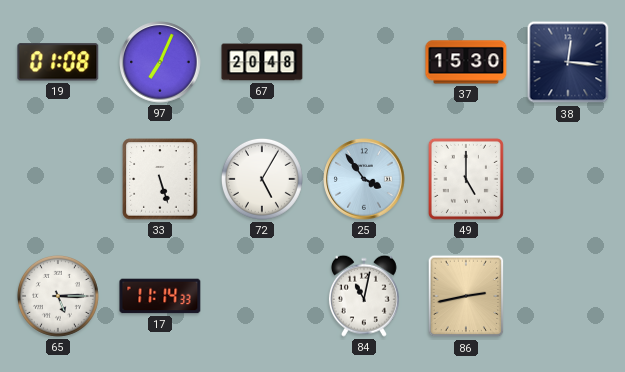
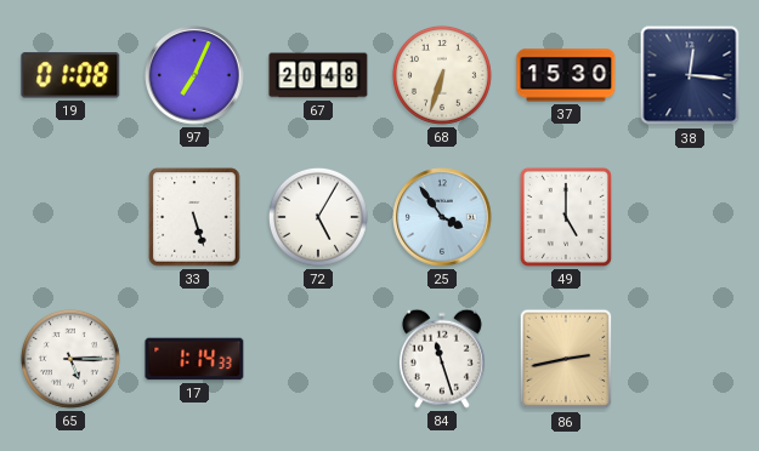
68: none -> 6:33
17: 11:14 -> 1:14
84: 11:02 -> 11:27
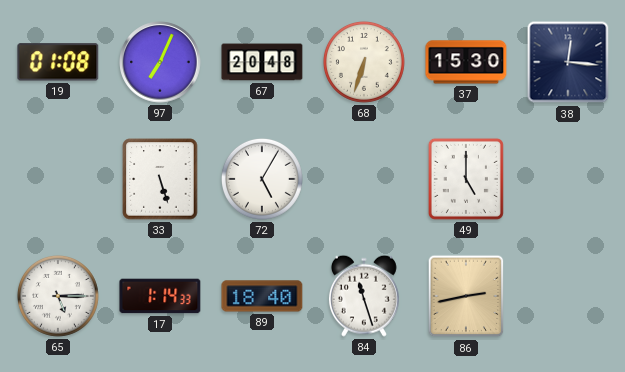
25: 3:54 -> none
89: none -> 18:40
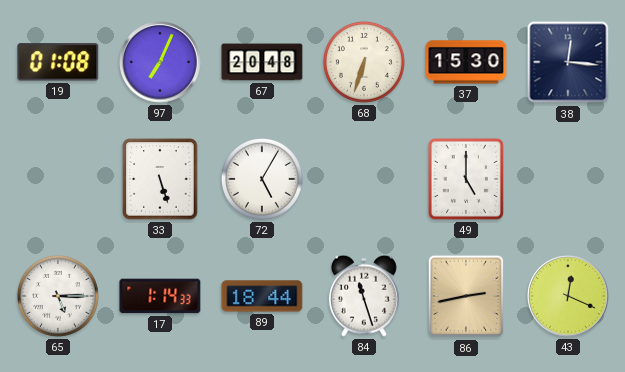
89: 18:40 -> 18:44
43: none -> 12:19
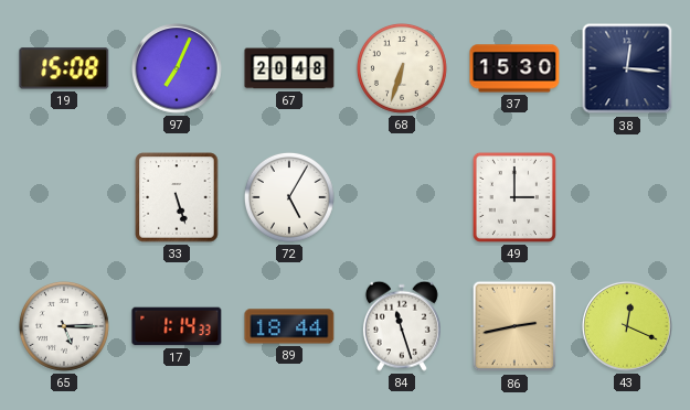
19: 01:08 -> 15:08
49: 5:00 -> 3:00
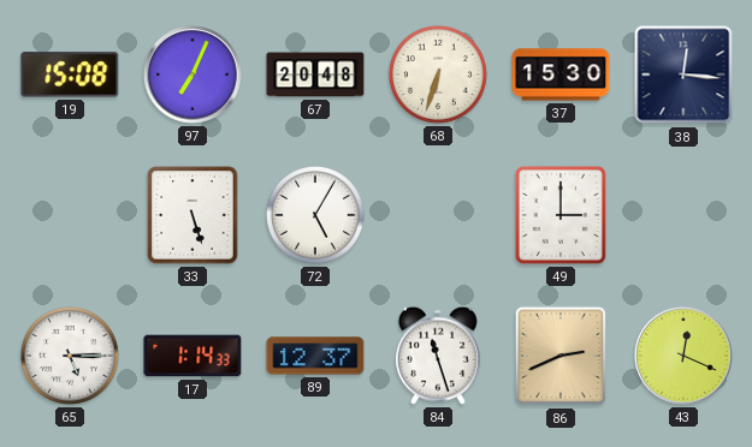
89: 18:44 -> 12:37
86: 2:43 -> 2:41
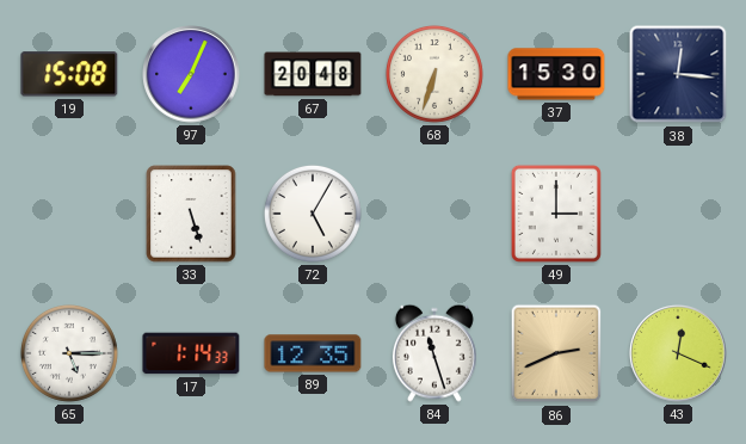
89: 12:37 -> 12:35
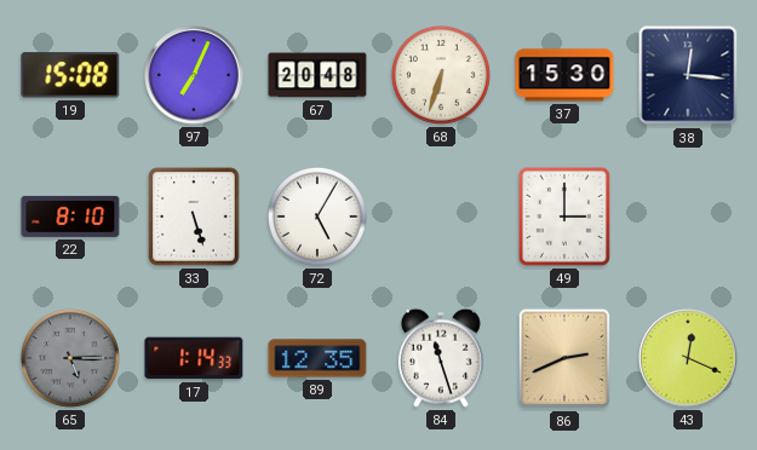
22: none -> 8:10
65 dial: white -> grey
